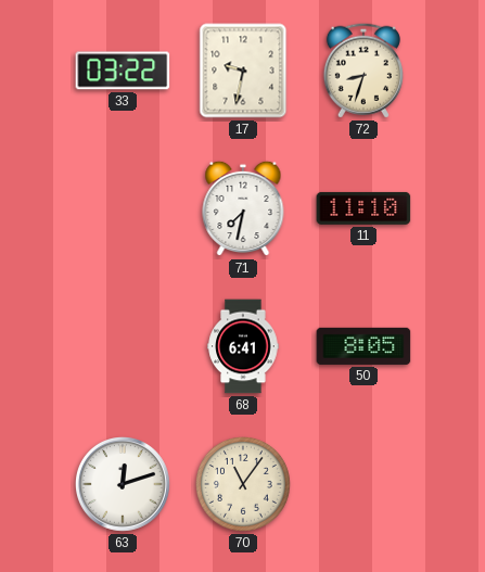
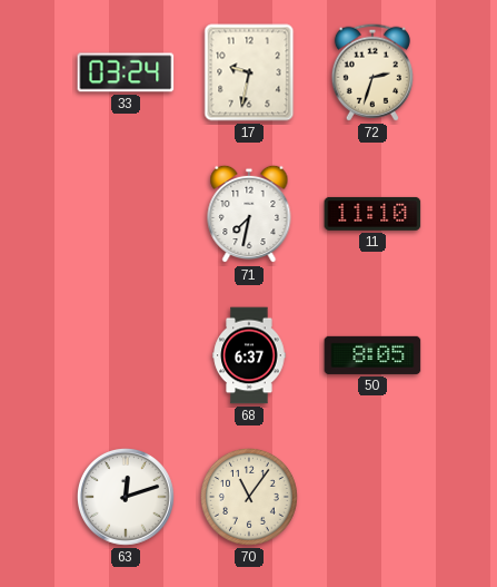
33: 03:22 -> 03:24
72: 8:33 -> 2:33
68: 6:41 -> 6:37
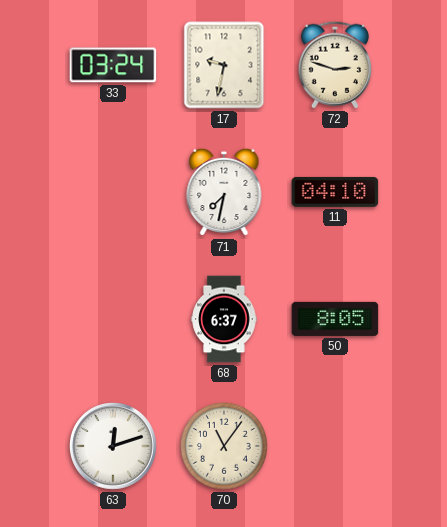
72: 2:33 -> 2:48
11: 11:10 -> 04:10
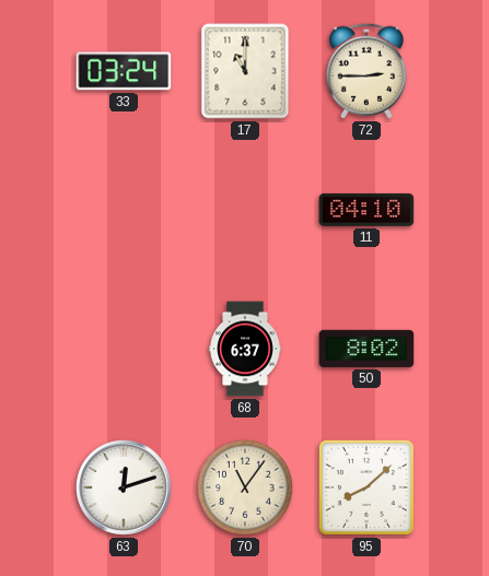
17: 9:32 -> 11:00
72: 2:48 -> 2:45
71: 7:32 -> none
50: 8:05 -> 8:02
95: none -> 8:08
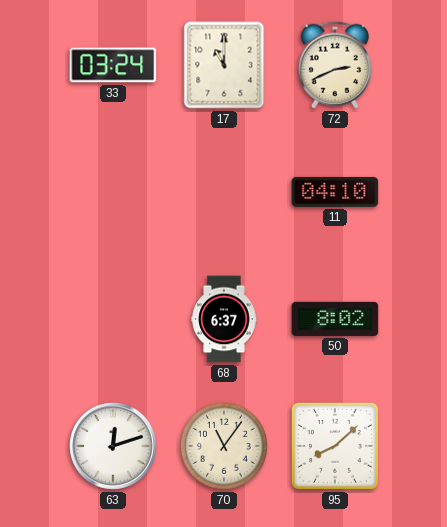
72: 2:45 -> 2:41
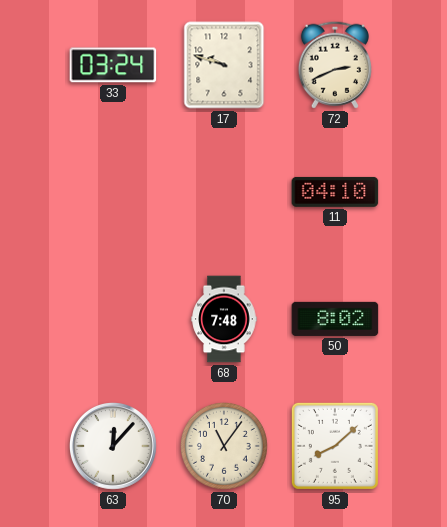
17: 11:00 -> 9:48
68: 6:37 -> 7:48
63: 12:12 -> 12:07
